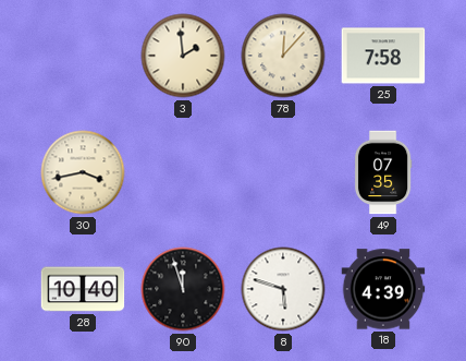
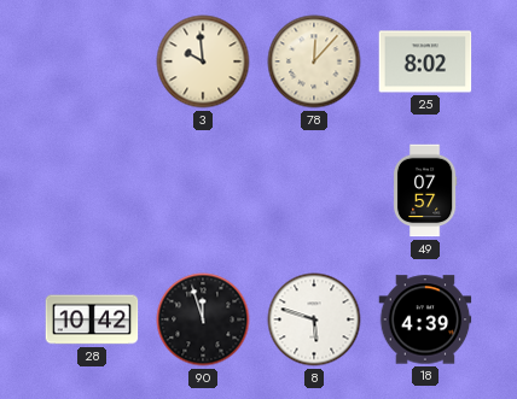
3: 1:59 -> 9:59
25: 7:58 -> 8:02
30: 3:43 -> none
49: 07:35 -> 07:57
28: 10:40 -> 10:42
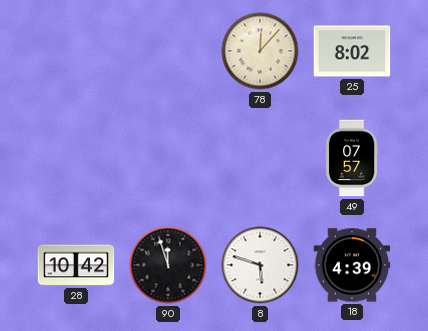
3: 9:59 -> none
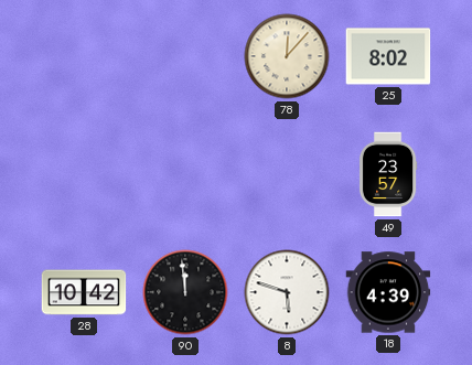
49: 07:57 -> 23:57
90: 11:57 -> 11:59
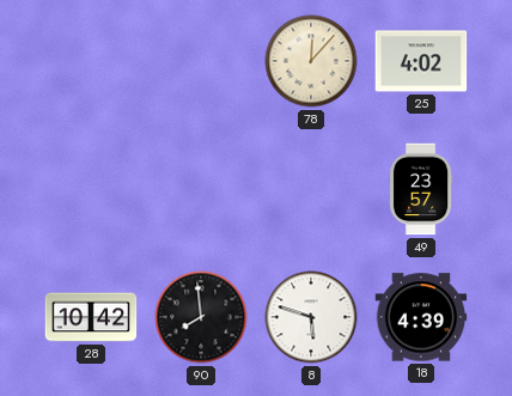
25: 8:02 -> 4:02
90: 11:59 -> 7:59
